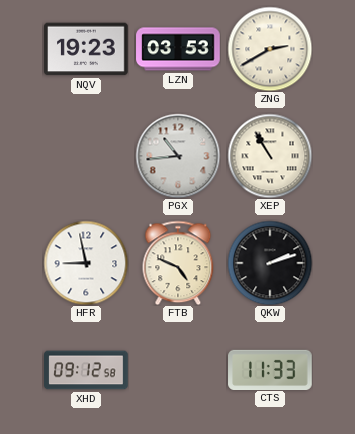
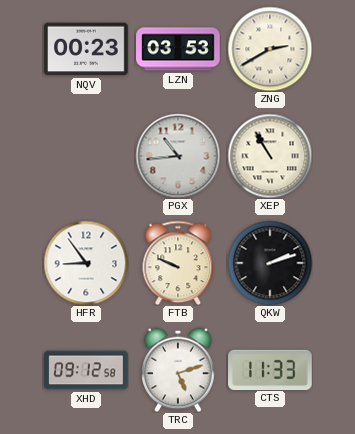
NQV: 19:23 -> 00:23
HFR: 8:58 -> 8:54
FTB: 4:49 -> 9:49
TRC: none -> 5:12
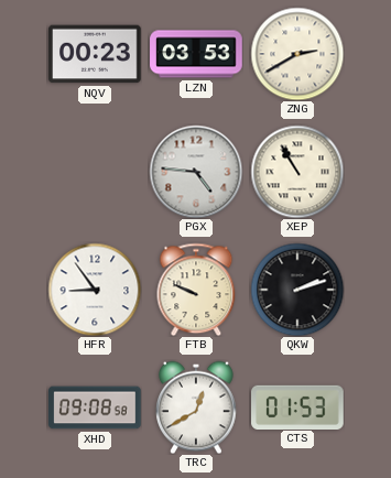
PGX: 10:44 -> 4:46
XHD: 09:12 -> 09:08
TRC: 5:12 -> 12:40
CTS: 11:33 -> 01:53
